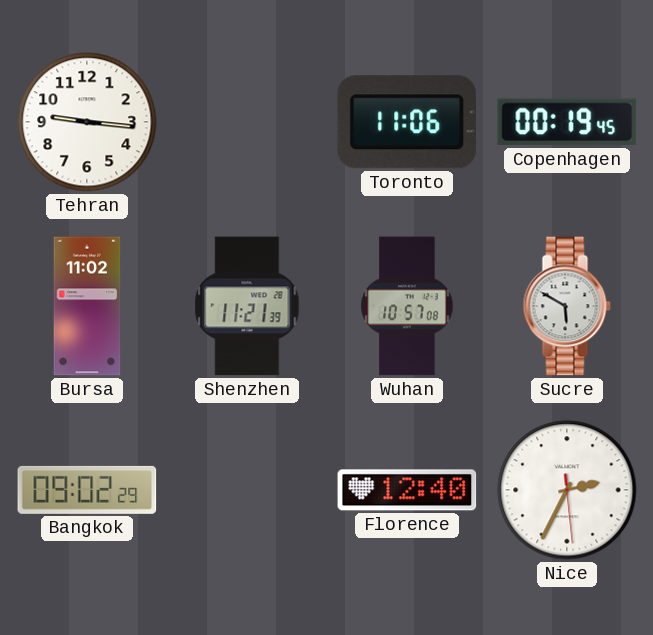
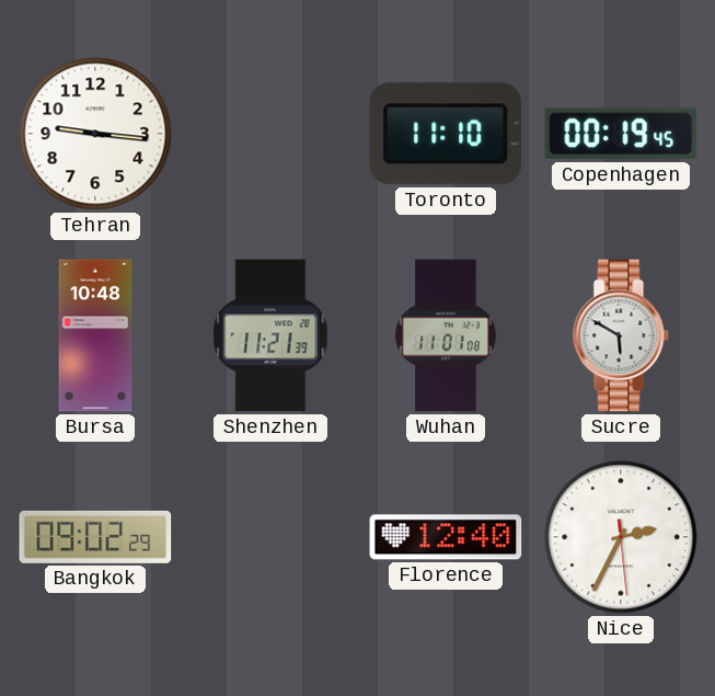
Toronto: 11:06 -> 11:10
Bursa: 11:02 -> 10:48
Wuhan: 10:57 -> 11:01
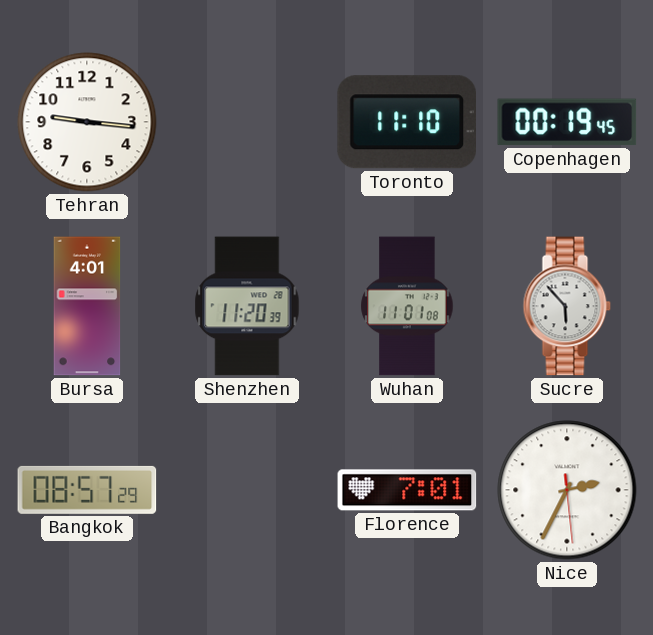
Bursa: 10:48 -> 4:01
Shenzhen: 11:21 -> 11:20
Sucre: 5:50 -> 5:53
Bangkok: 09:02 -> 08:57
Florence: 12:40 -> 7:01
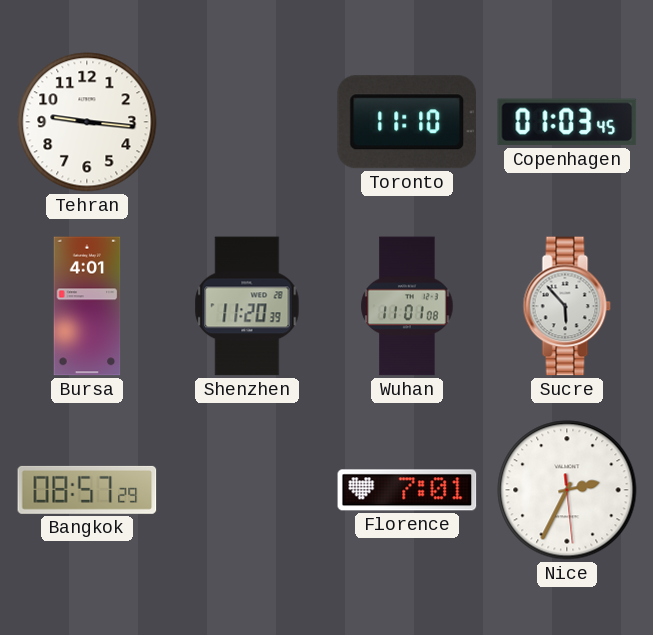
Copenhagen: 00:19 -> 01:03
